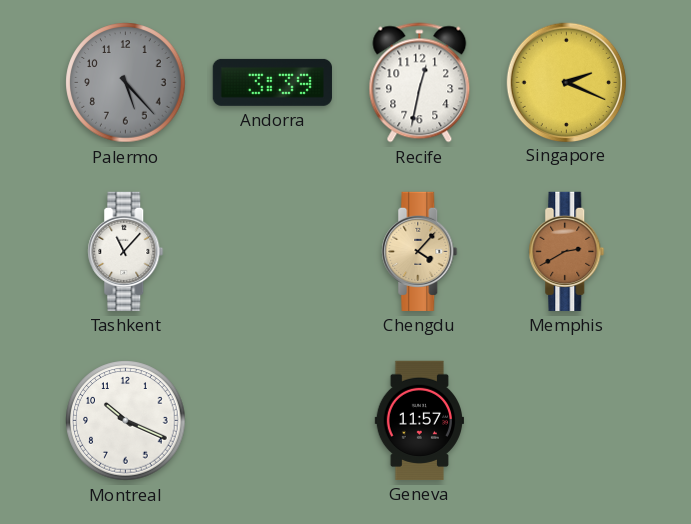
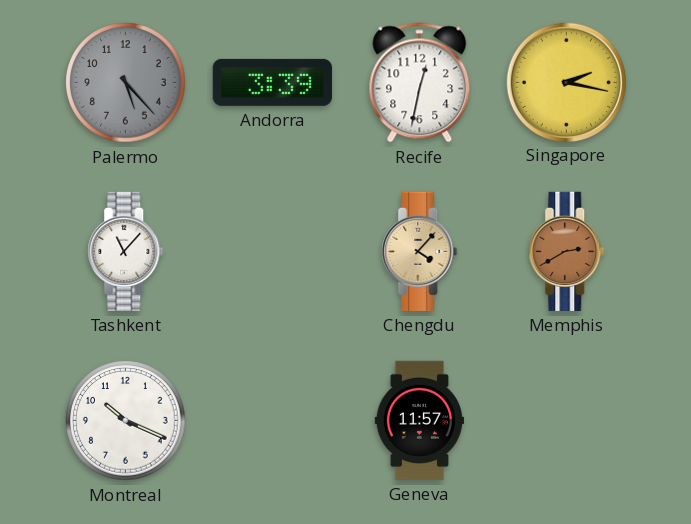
Singapore: 2:19 -> 2:17
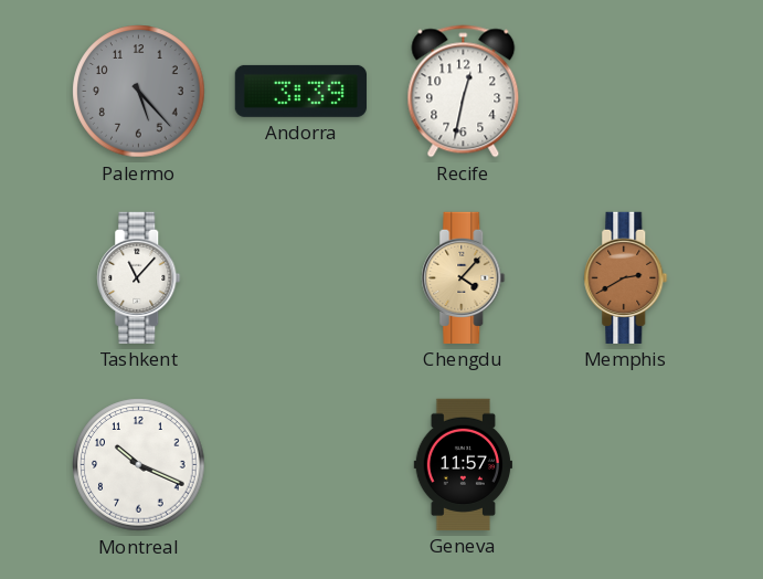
Singapore: 2:17 -> none
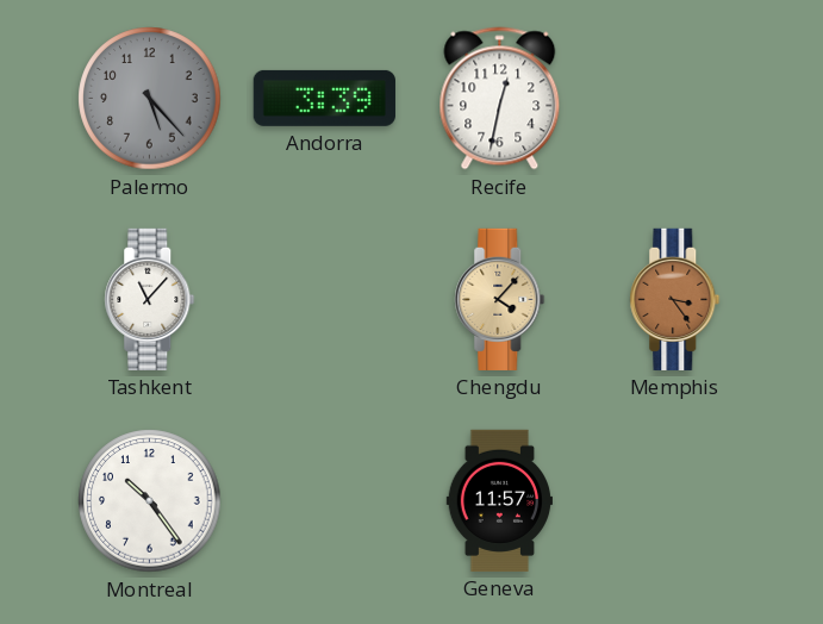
Memphis: 2:40 -> 3:24
Montreal: 10:19 -> 10:24
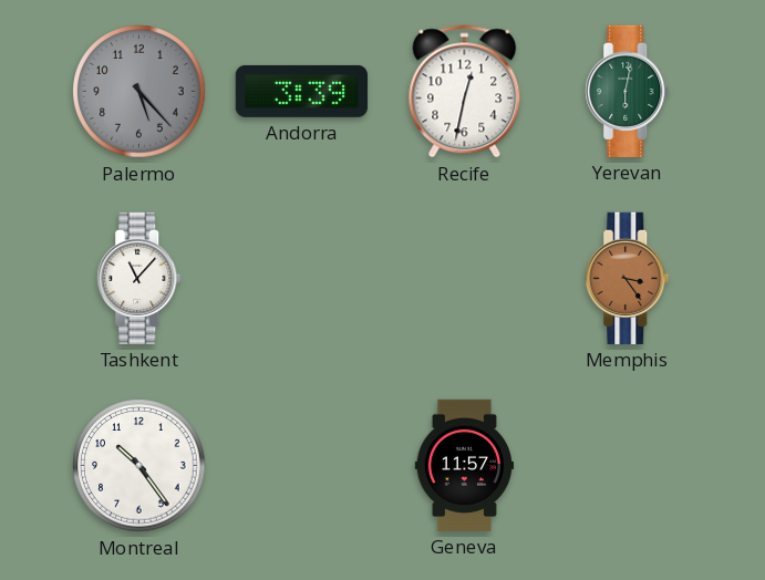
Yerevan: none -> 6:02
Chengdu: 4:07 -> none
